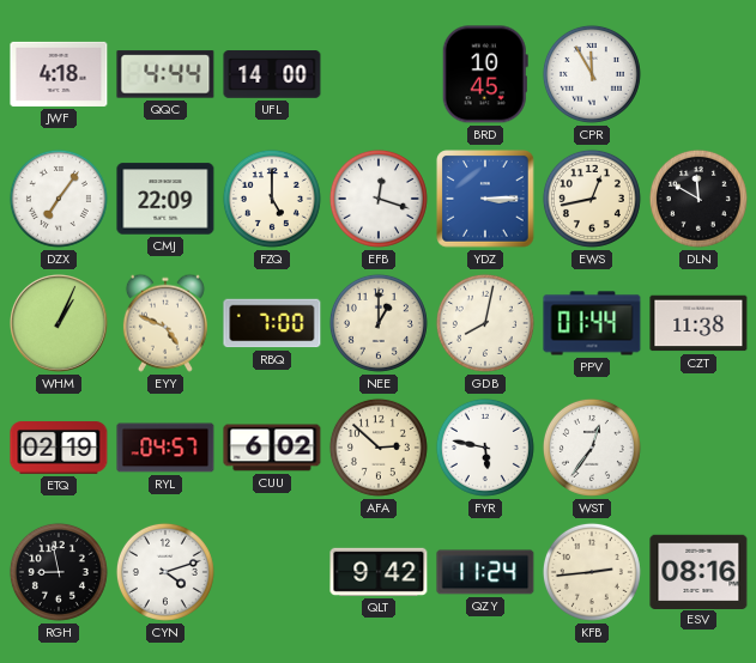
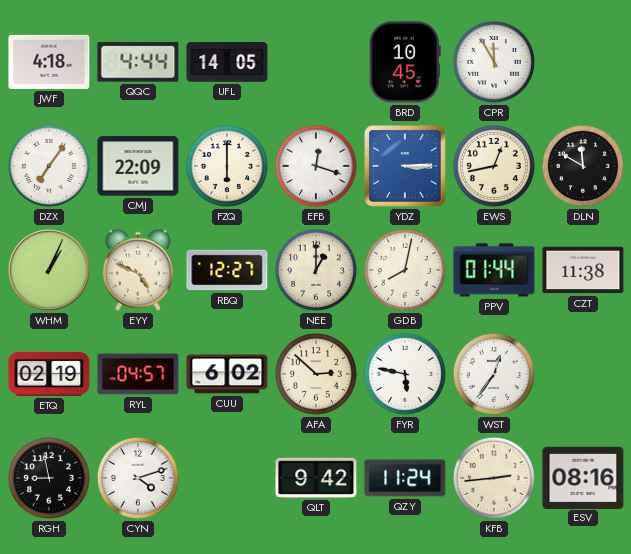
UFL: 14:00 -> 14:05
FZQ: 5:00 -> 6:00
RBQ: 7:00 -> 12:27
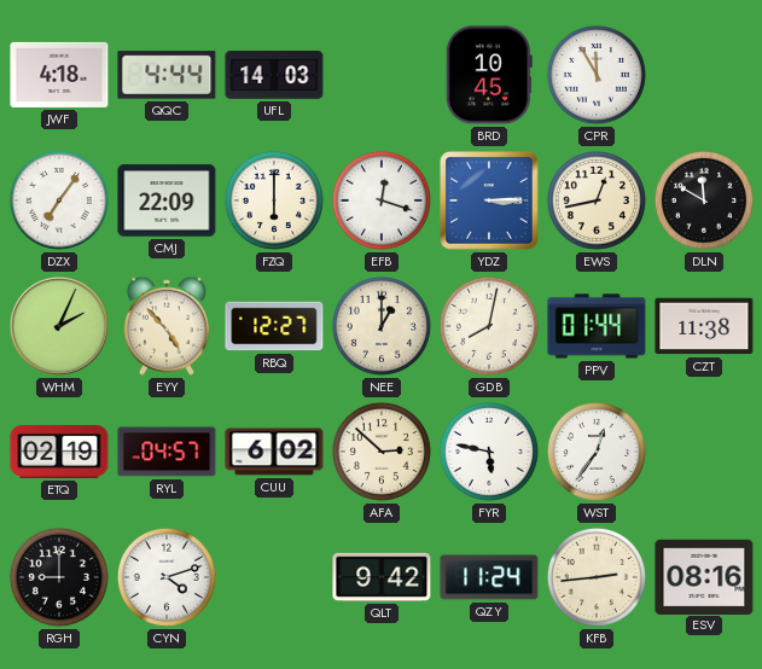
UFL: 14:05 -> 14:03
WHM: 1:04 -> 2:04
EYY: 4:49 -> 4:53
RGH: 8:58 -> 9:00
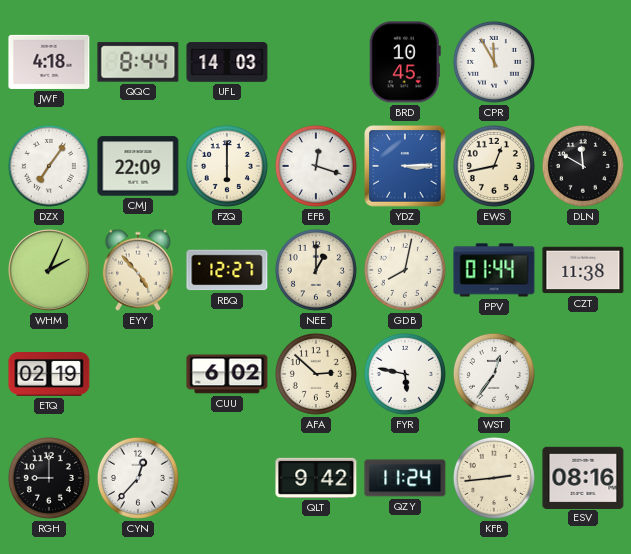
QQC: 4:44 -> 8:44
RYL: 04:57 -> none
CYN: 4:12 -> 12:37
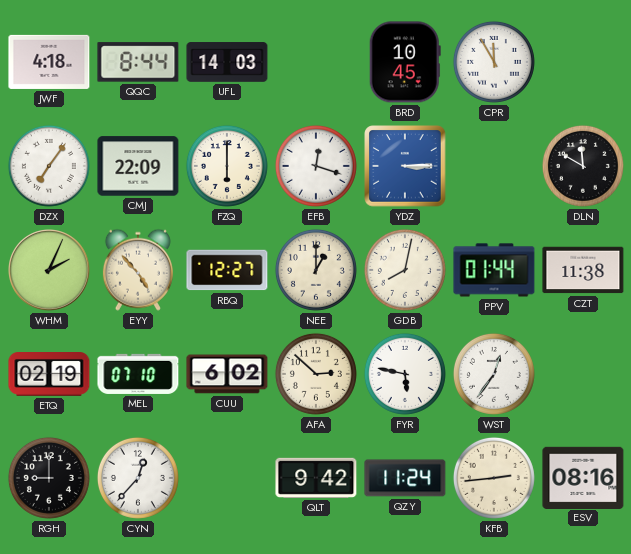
EWS: 12:43 -> none
MEL: none -> 07:10
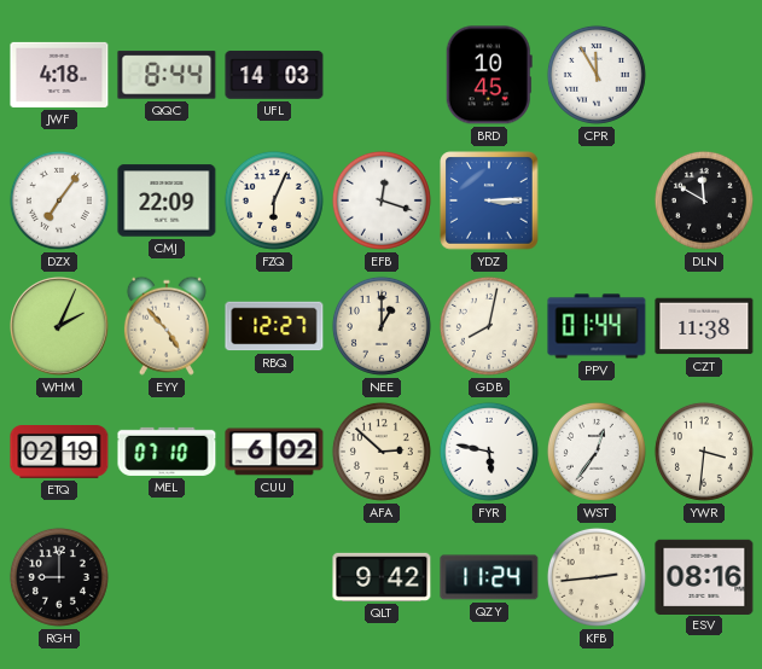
FZQ: 6:00 -> 6:04
YWR: none -> 3:31
CYN: 12:37 -> none
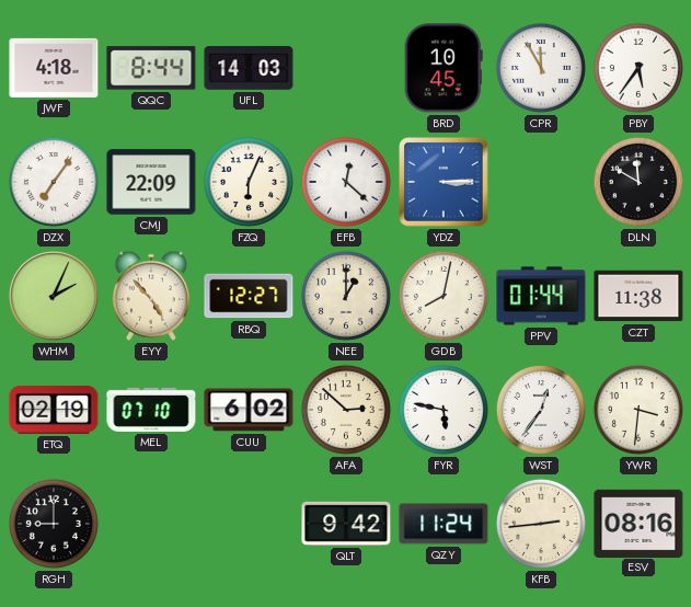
PBY: none -> 5:36
EFB: 12:18 -> 12:22
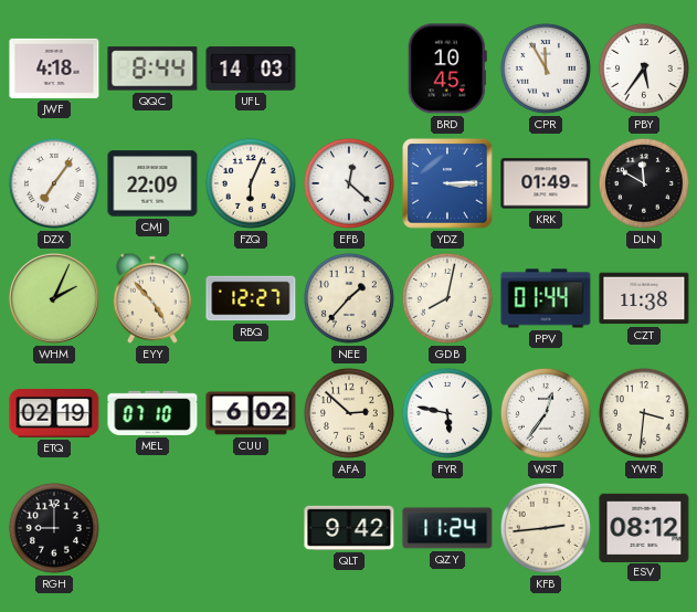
KRK: none -> 01:49
NEE: 1:00 -> 1:37
ESV: 08:16 -> 08:12
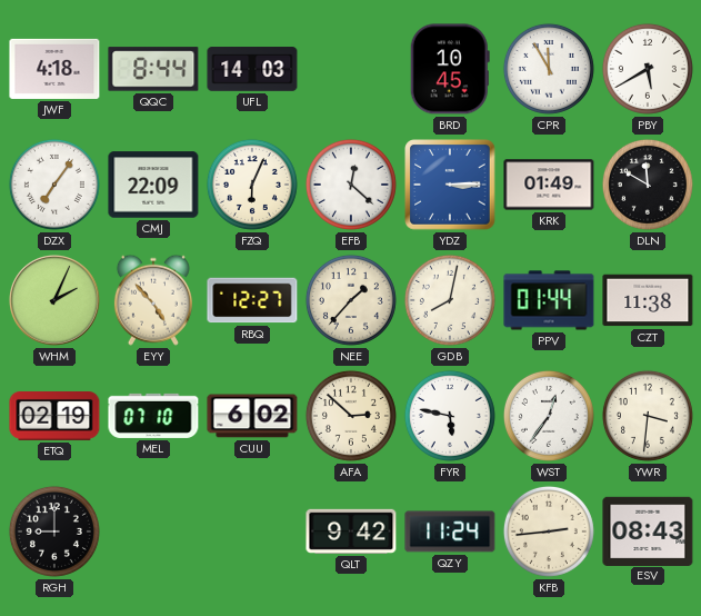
PBY: 5:36 -> 5:40
ESV: 08:12 -> 08:43
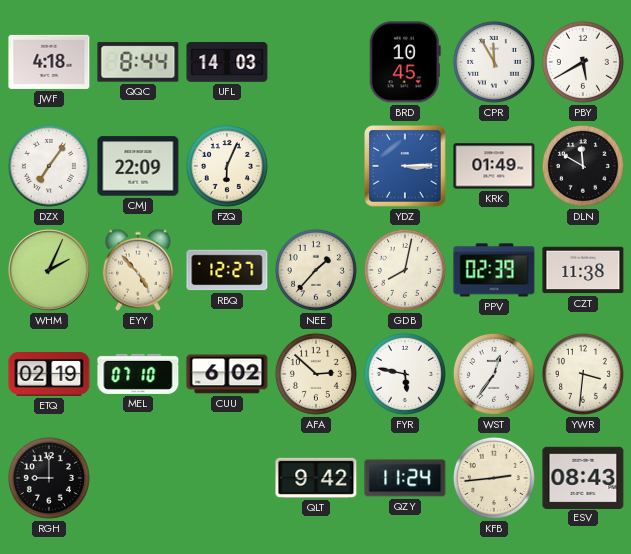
EFB: 12:22 -> none
PPV: 01:44 -> 02:39
